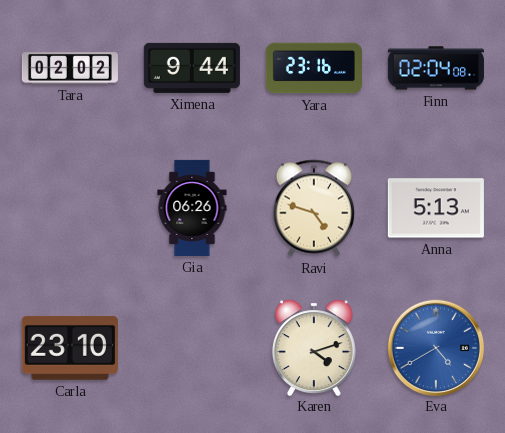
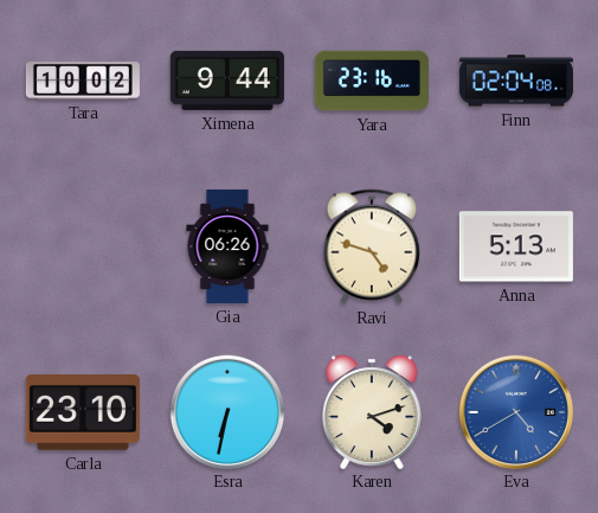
Tara: 02:02 -> 10:02
Esra: none -> 6:32
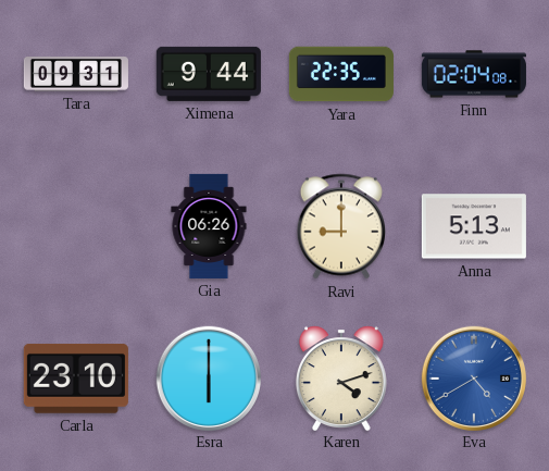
Tara: 10:02 -> 09:31
Yara: 23:16 -> 22:35
Ravi: 4:48 -> 9:00
Esra: 6:32 -> 6:00
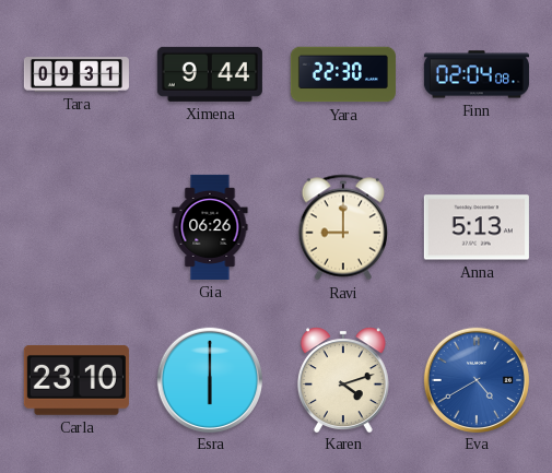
Yara: 22:35 -> 22:30
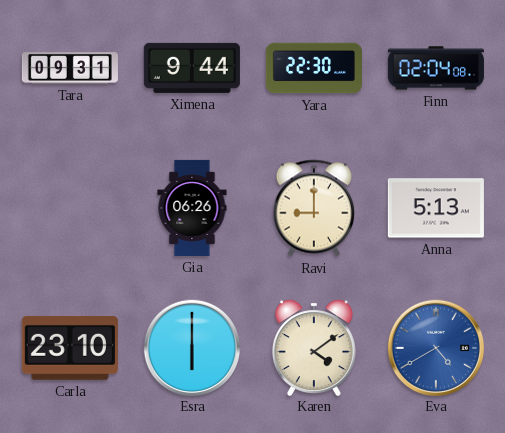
Karen: 4:12 -> 4:09
